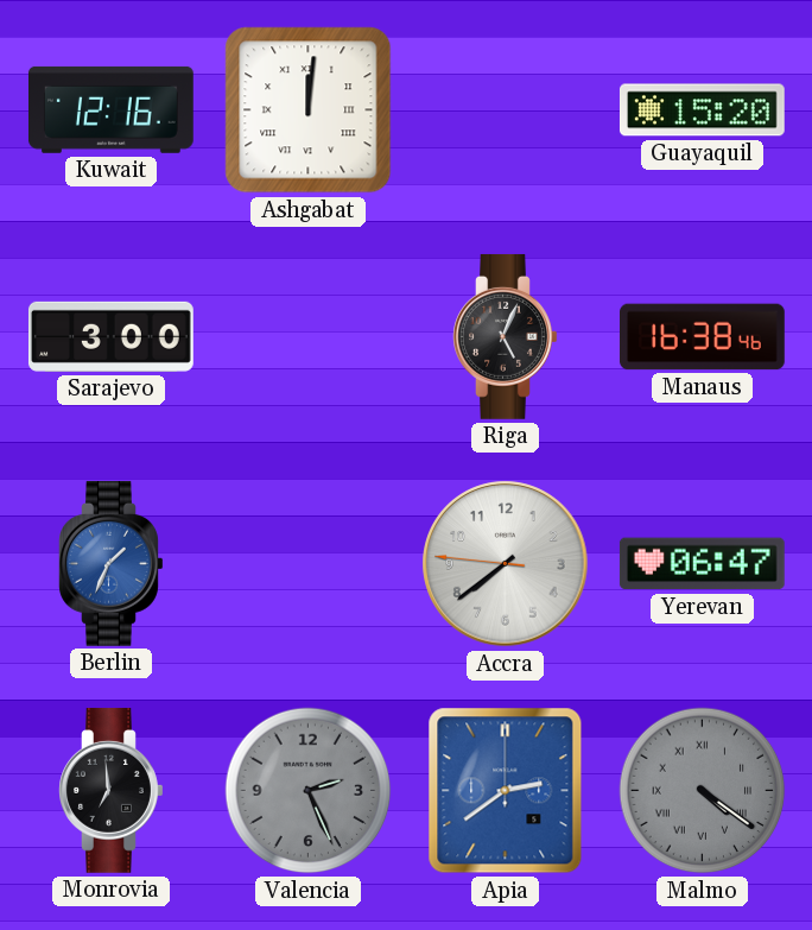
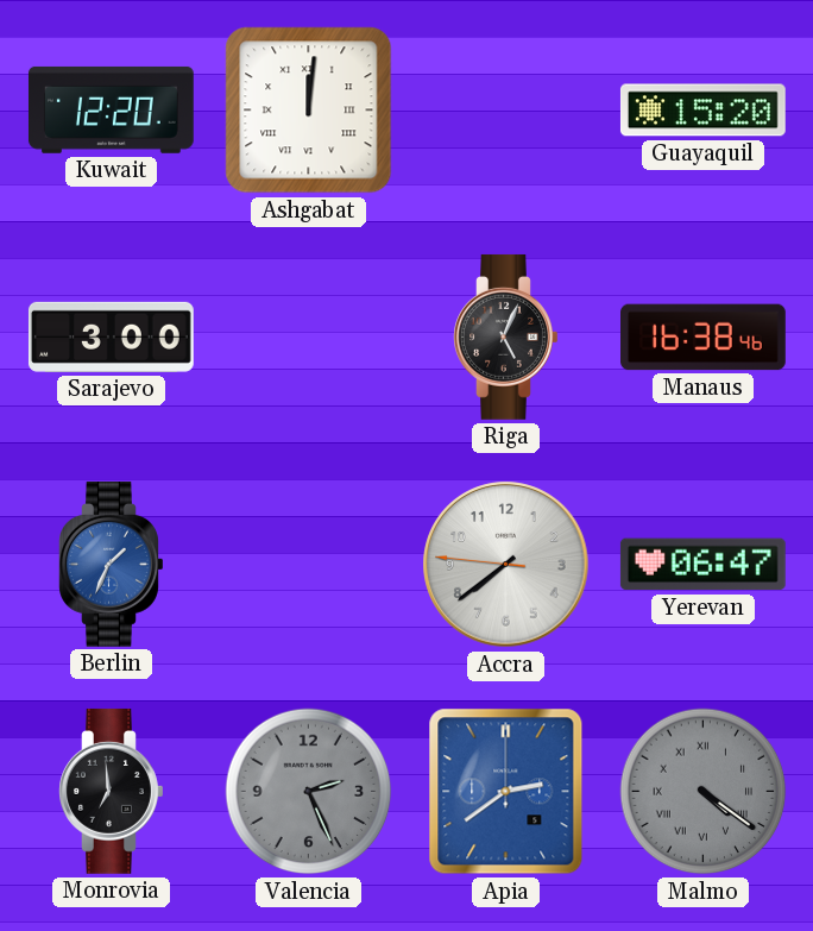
Kuwait: 12:16 -> 12:20
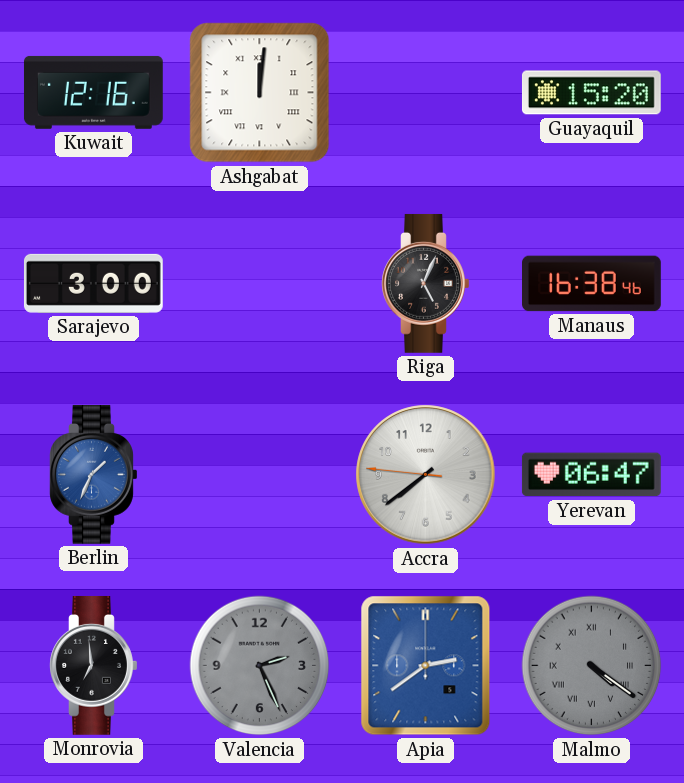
Kuwait: 12:20 -> 12:16
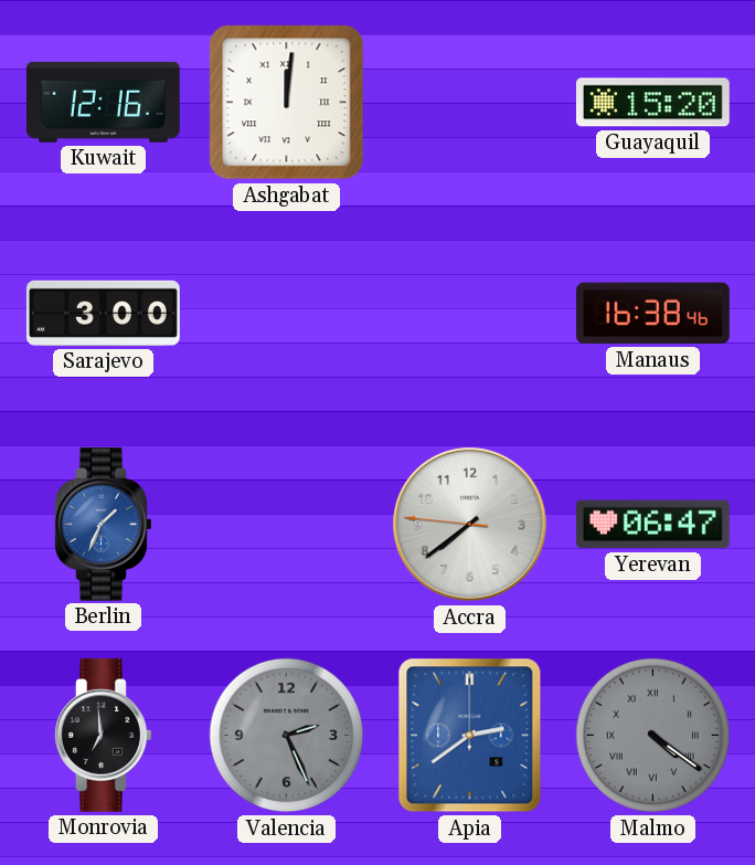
Riga: 5:04 -> none
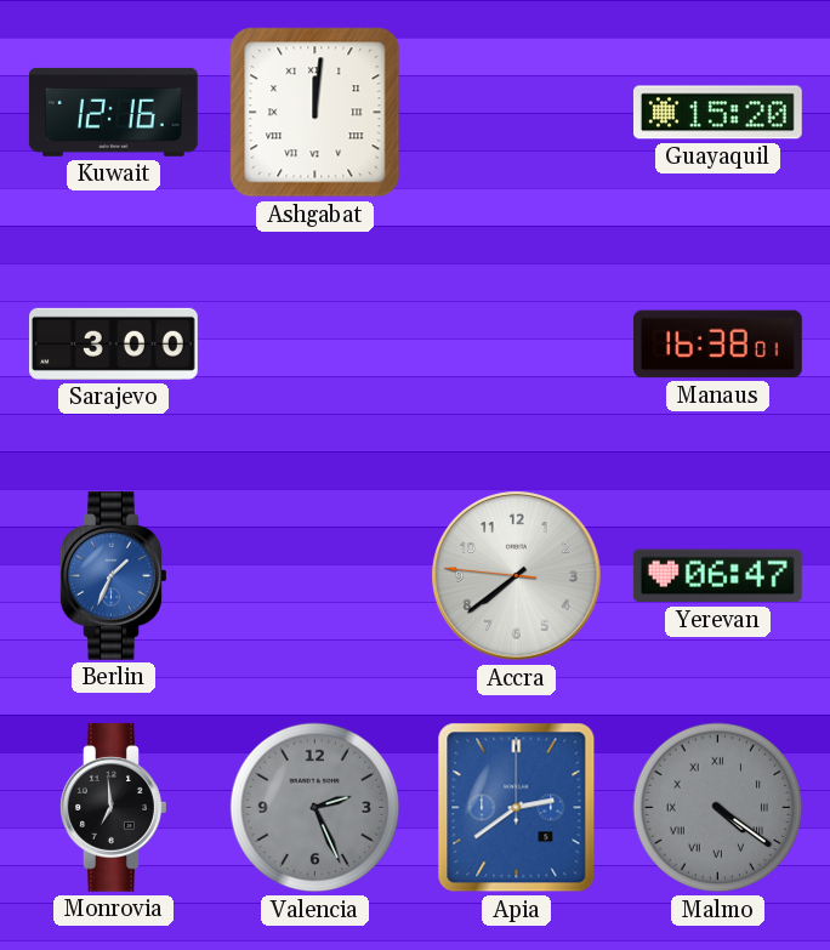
Manaus: 16:38:46 -> 16:38:01
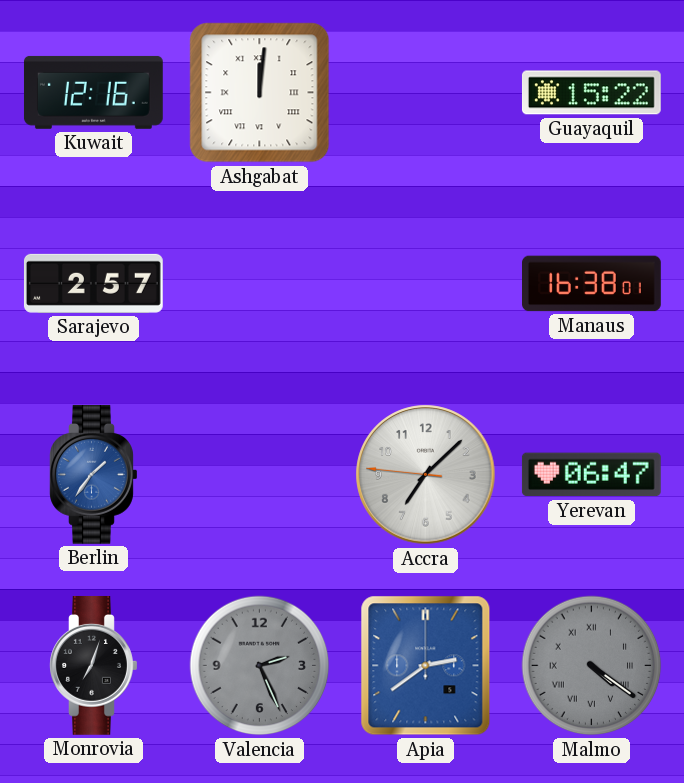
Guayaquil: 15:20 -> 15:22
Sarajevo: 3:00 -> 2:57
Berlin: 1:34 -> 1:36
Accra: 7:38 -> 7:07
Monrovia: 6:59 -> 7:03
